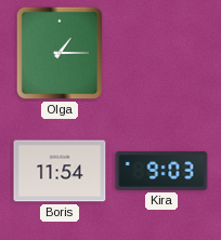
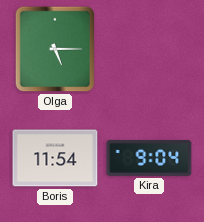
Olga: 1:15 -> 5:15
Kira: 9:03 -> 9:04
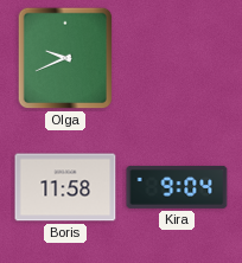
Olga: 5:15 -> 9:41
Boris: 11:54 -> 11:58
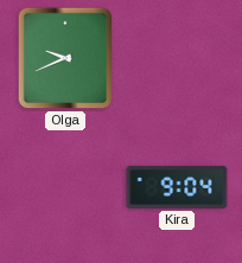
Boris: 11:58 -> none
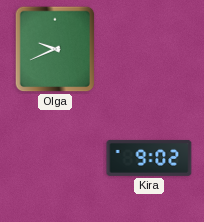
Kira: 9:04 -> 9:02
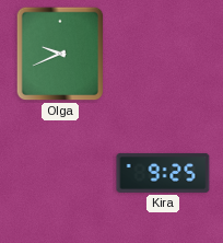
Kira: 9:02 -> 9:25
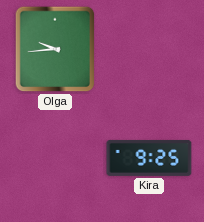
Olga: 9:41 -> 9:44
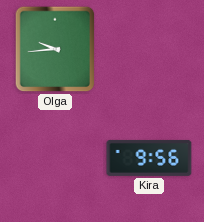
Kira: 9:25 -> 9:56
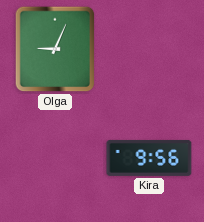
Olga: 9:44 -> 9:04
